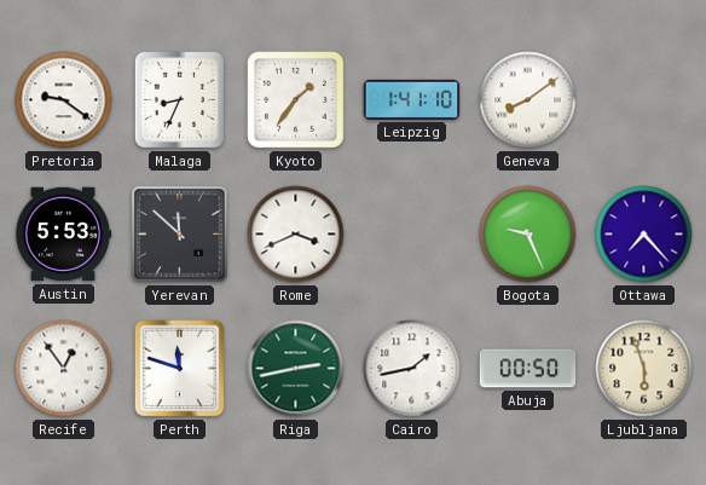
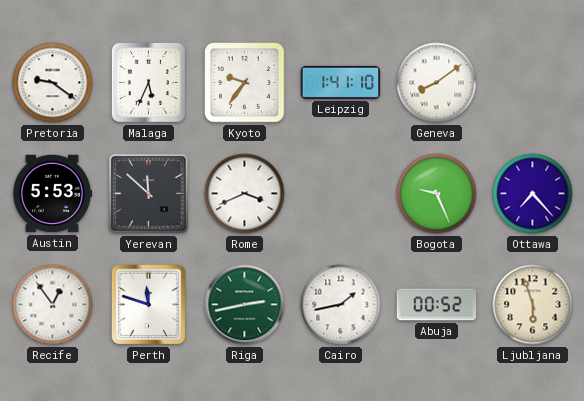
Malaga: 8:34 -> 5:34
Kyoto: 1:36 -> 9:36
Abuja: 00:50 -> 00:52
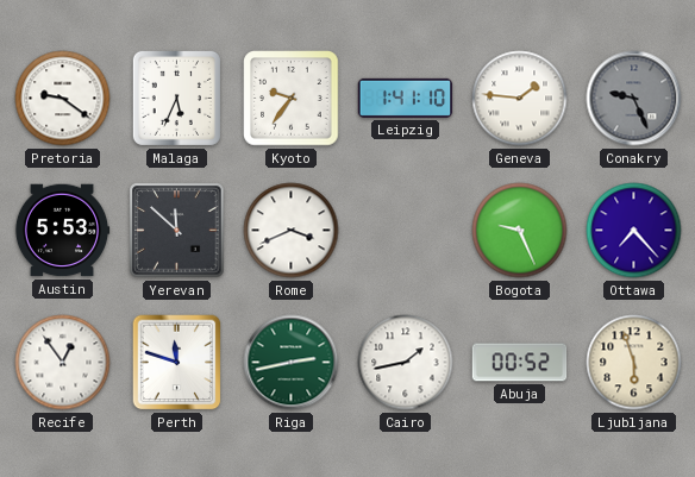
Geneva: 8:09 -> 1:46
Conakry: none -> 9:26
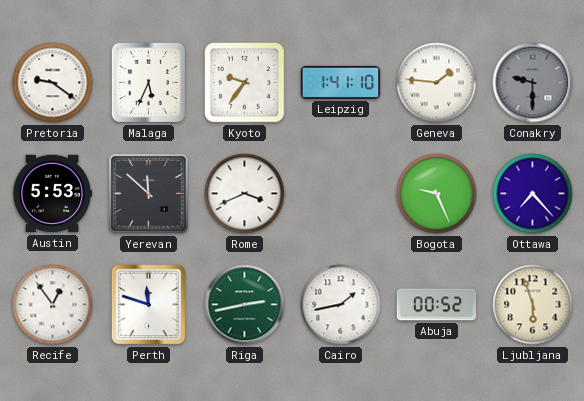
Conakry: 9:26 -> 9:30
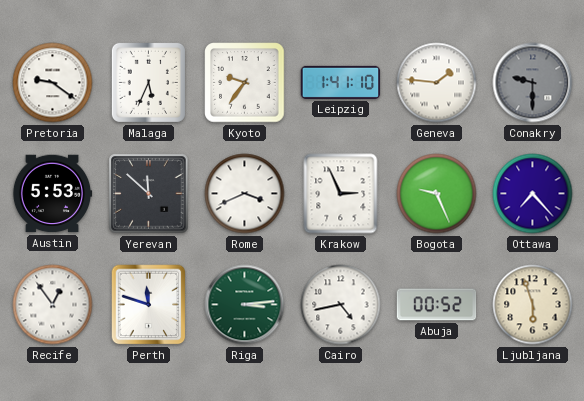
Krakow: none -> 2:56
Riga: 2:43 -> 3:14
Cairo: 1:43 -> 4:43
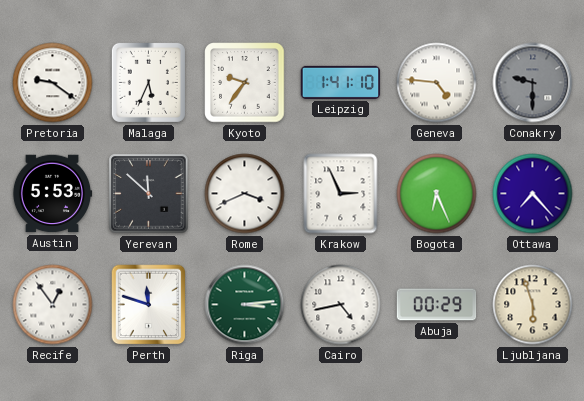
Geneva: 1:46 -> 4:46
Bogota: 9:26 -> 6:26
Abuja: 00:52 -> 00:29
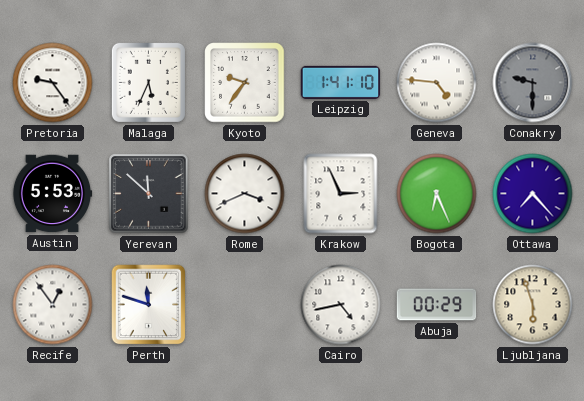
Pretoria: 9:21 -> 9:24
Riga: 3:14 -> none
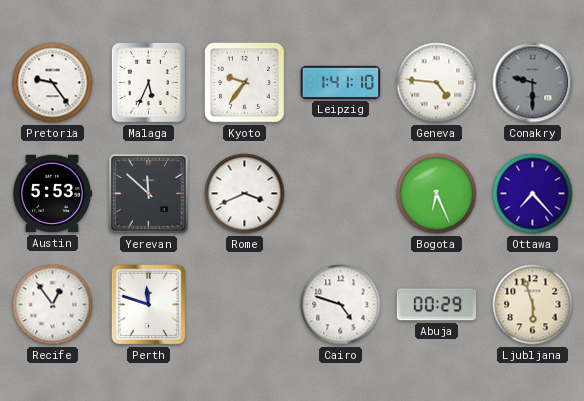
Krakow: 2:56 -> none
Cairo: 4:43 -> 4:48
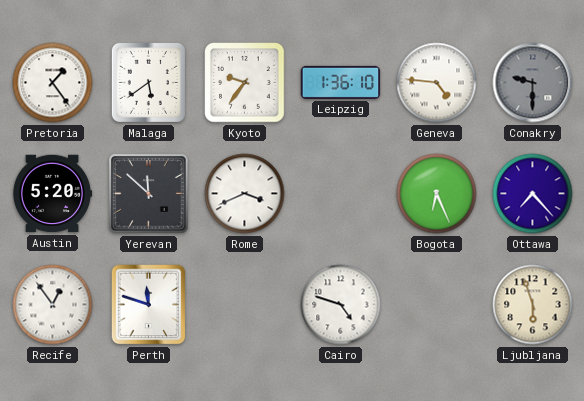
Pretoria: 9:24 -> 1:24
Malaga: 5:34 -> 5:39
Leipzig: 1:41 -> 1:36
Austin: 5:53 -> 5:20
Abuja: 00:29 -> none
